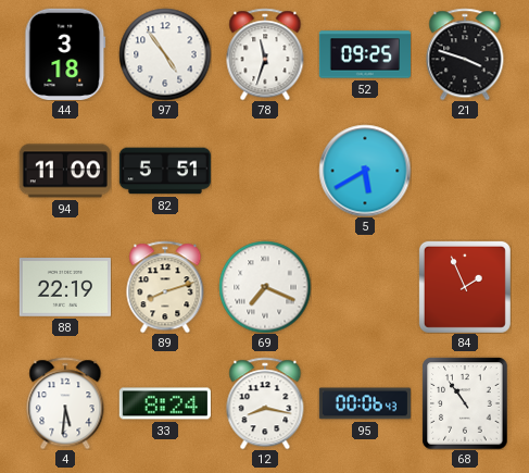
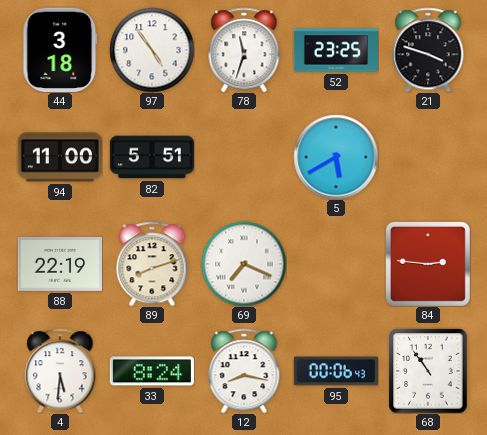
52: 09:25 -> 23:25
84: 1:56 -> 2:46
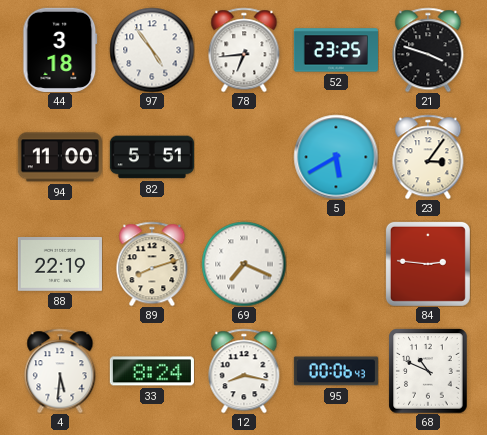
78: 11:33 -> 6:44
23: none -> 3:06
68: 10:54 -> 10:49
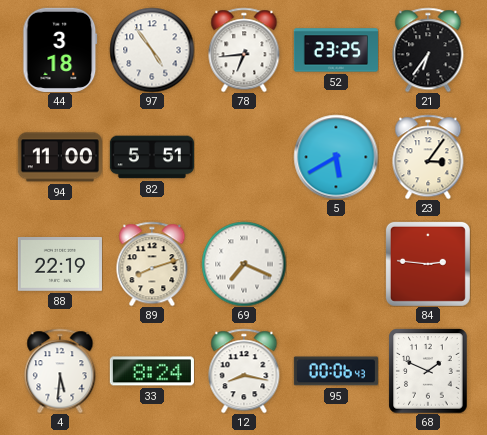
21: 3:48 -> 6:36
68: 10:49 -> 1:49
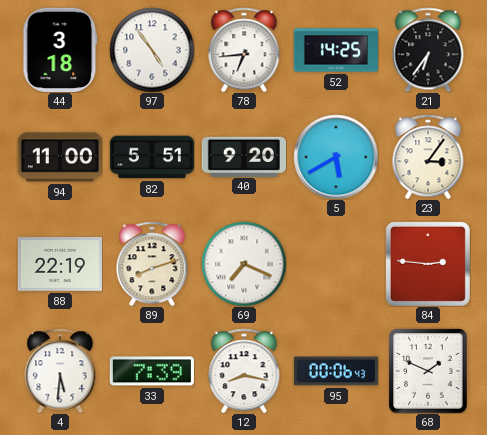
52: 23:25 -> 14:25
40: none -> 9:20
33: 8:24 -> 7:39
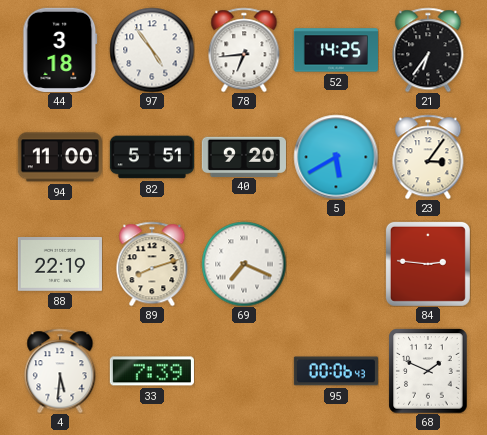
12: 8:17 -> none
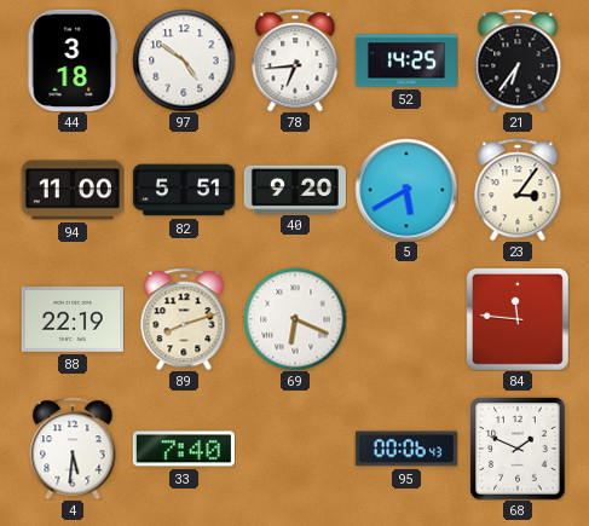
97: 4:54 -> 4:51
69: 7:19 -> 6:19
84: 2:46 -> 11:46
33: 7:39 -> 7:40
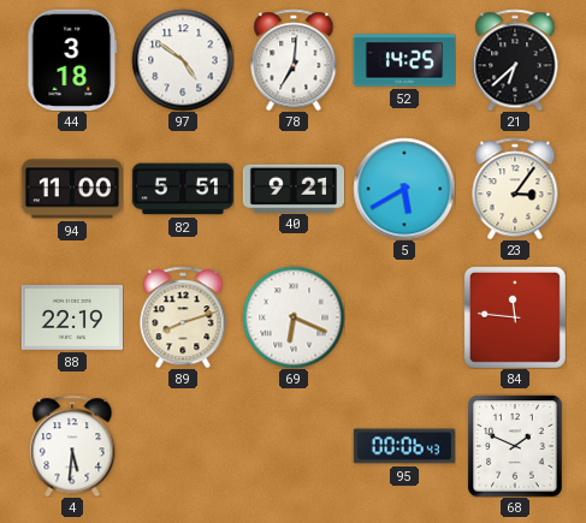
78: 6:44 -> 7:01
21: 6:36 -> 6:38
40: 9:20 -> 9:21
33: 7:40 -> none
